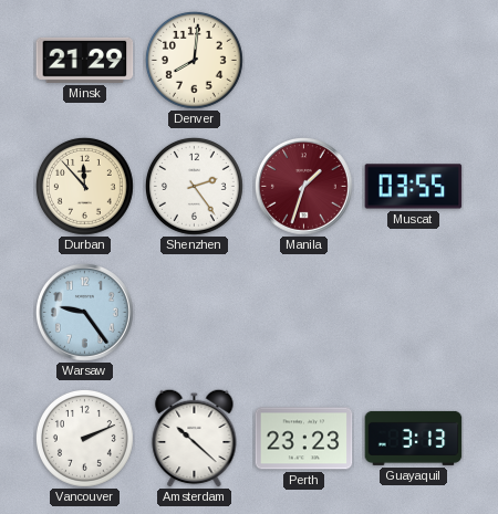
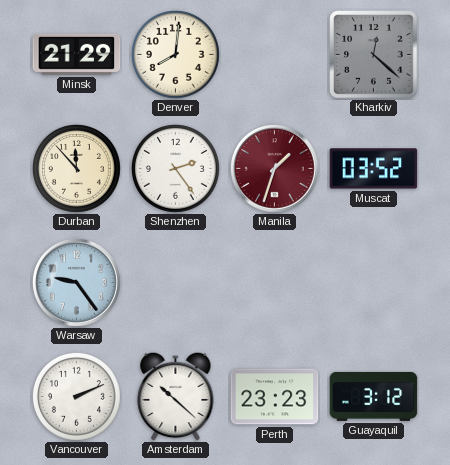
Kharkiv: none -> 12:22
Muscat: 03:55 -> 03:52
Guayaquil: 3:13 -> 3:12
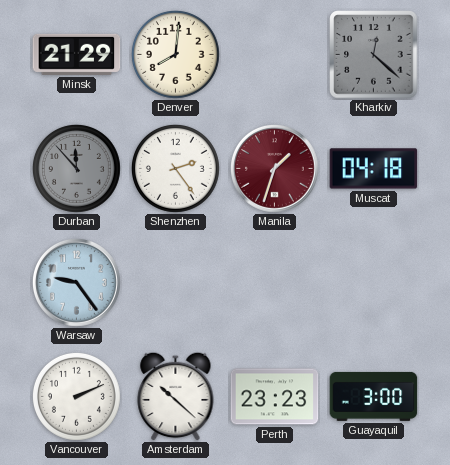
Durban dial: cream -> grey
Muscat: 03:52 -> 04:18
Guayaquil: 3:12 -> 3:00
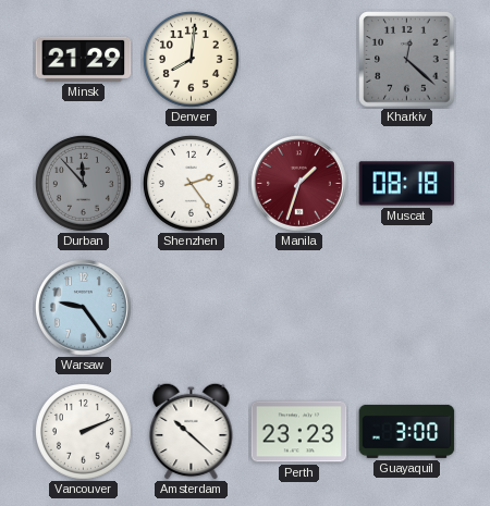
Muscat: 04:18 -> 08:18
